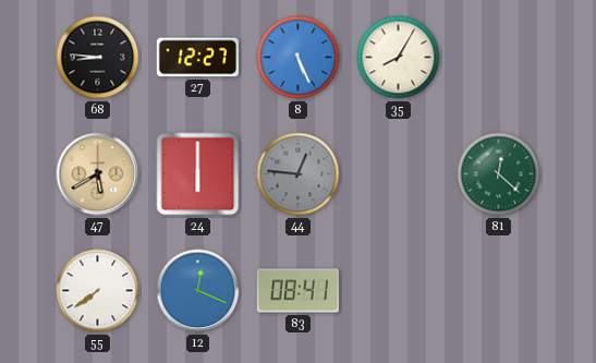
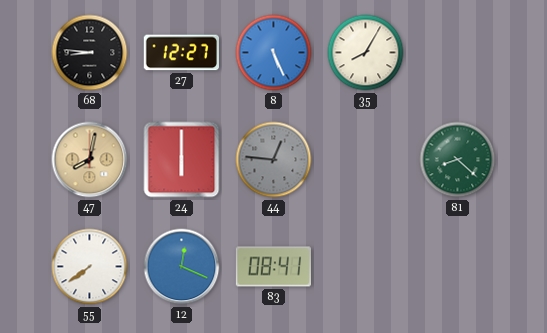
47: 5:40 -> 8:02
81: 12:22 -> 8:22
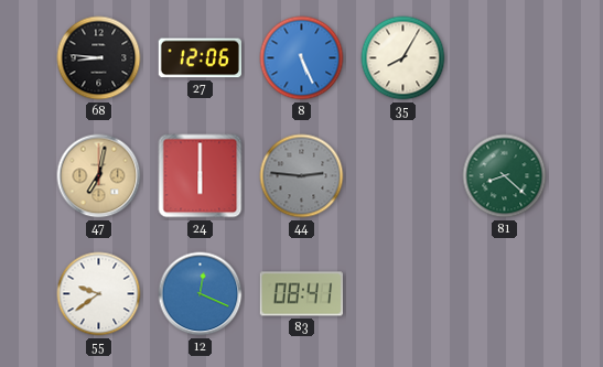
27: 12:27 -> 12:06
47: 8:02 -> 7:02
44: 12:46 -> 2:46
55: 7:39 -> 9:39
